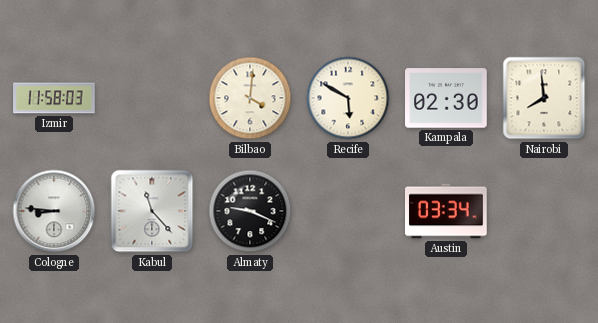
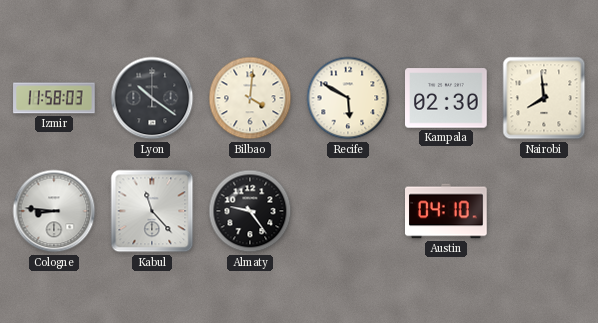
Lyon: none -> 10:21
Almaty: 9:19 -> 9:24
Austin: 03:34 -> 04:10
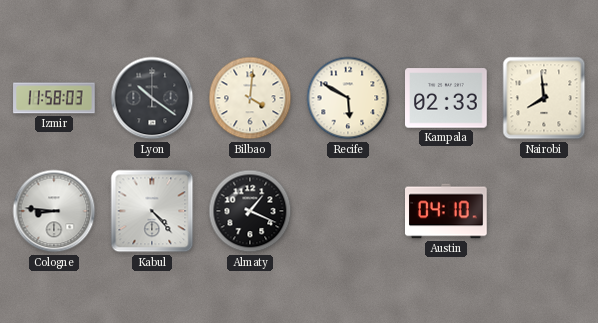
Kampala: 02:30 -> 02:33
Kabul: 11:23 -> 4:23
Almaty: 9:24 -> 1:19
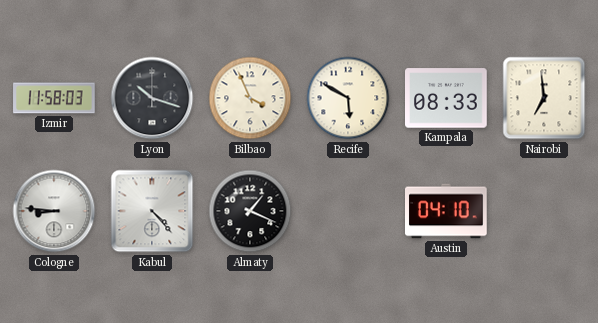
Lyon: 10:21 -> 10:18
Bilbao: 4:01 -> 3:56
Kampala: 02:33 -> 08:33
Nairobi: 7:59 -> 6:59
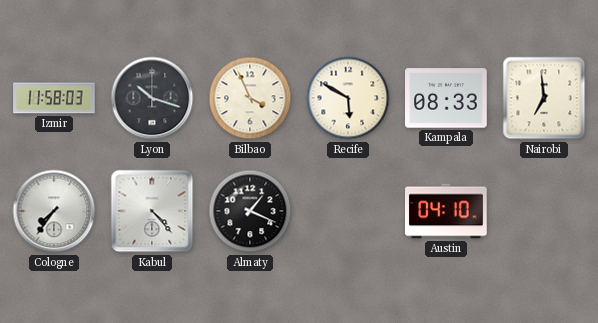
Cologne: 8:46 -> 7:36
